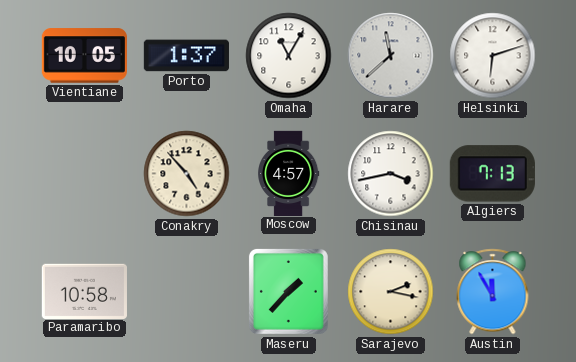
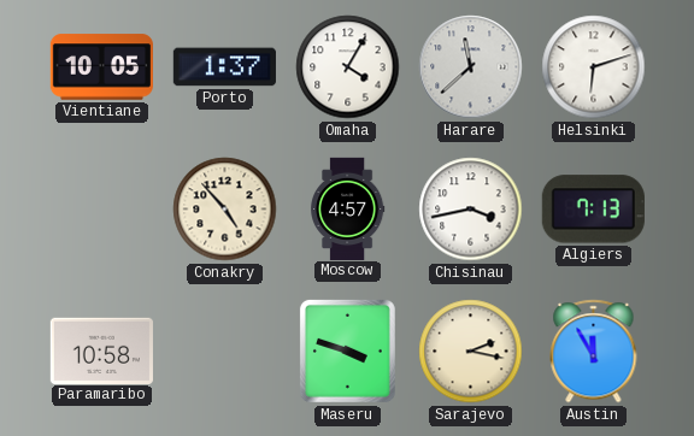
Omaha: 11:05 -> 4:05
Maseru: 1:37 -> 3:48
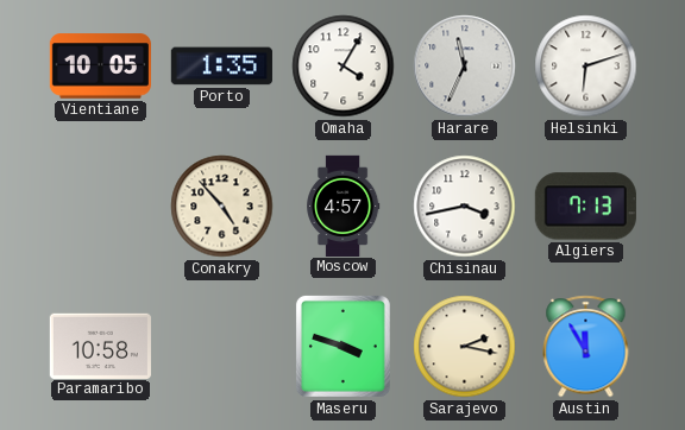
Porto: 1:37 -> 1:35
Harare: 11:38 -> 11:34
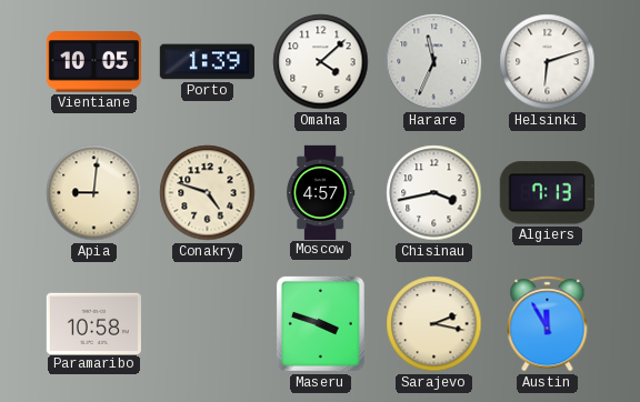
Porto: 1:35 -> 1:39
Omaha: 4:05 -> 4:08
Apia: none -> 9:01
Conakry: 4:53 -> 4:48
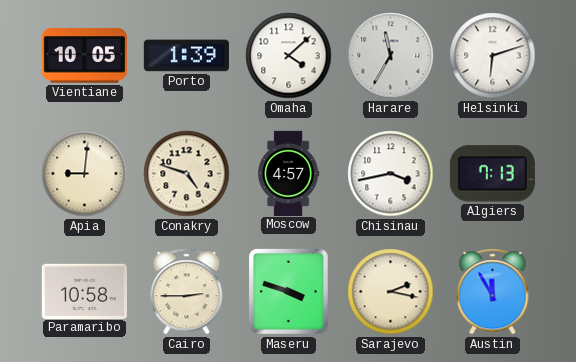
Harare: 11:34 -> 11:35
Cairo: none -> 2:45
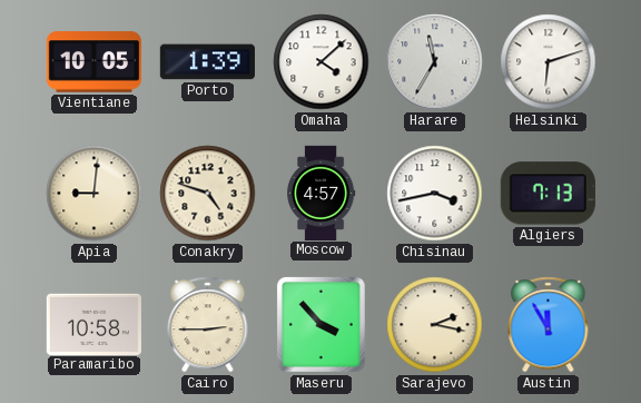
Maseru: 3:48 -> 3:53
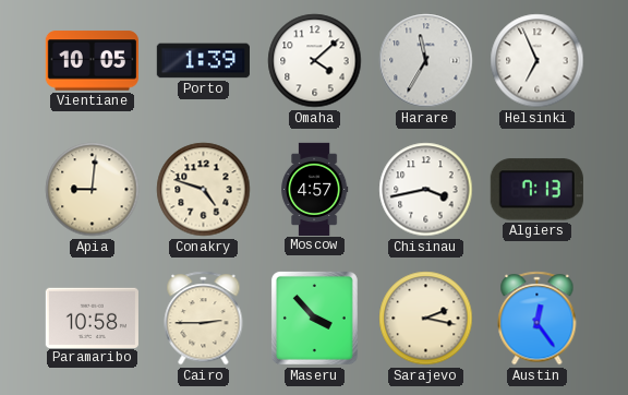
Helsinki: 6:12 -> 6:56
Austin: 11:55 -> 12:24
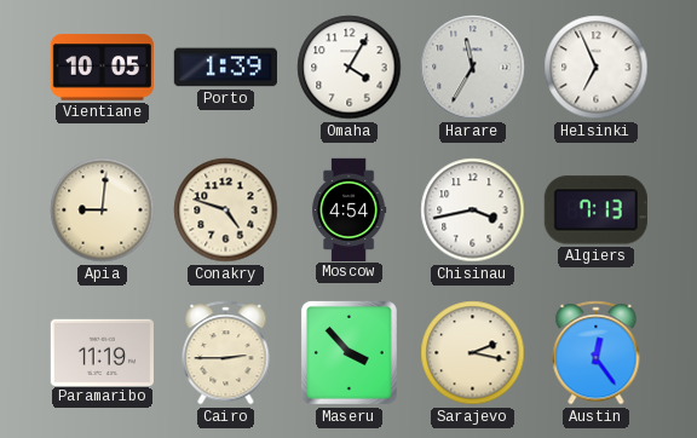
Omaha: 4:08 -> 4:05
Moscow: 4:57 -> 4:54
Paramaribo: 10:58 -> 11:19
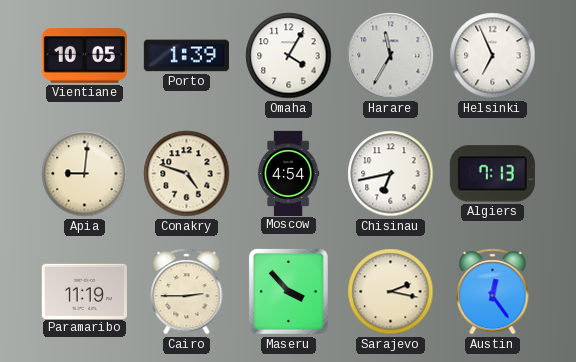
Chisinau: 3:43 -> 6:43
